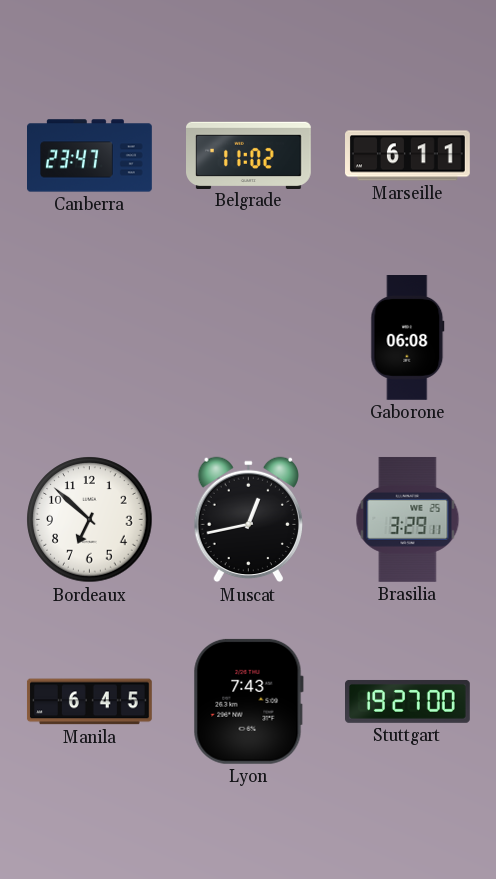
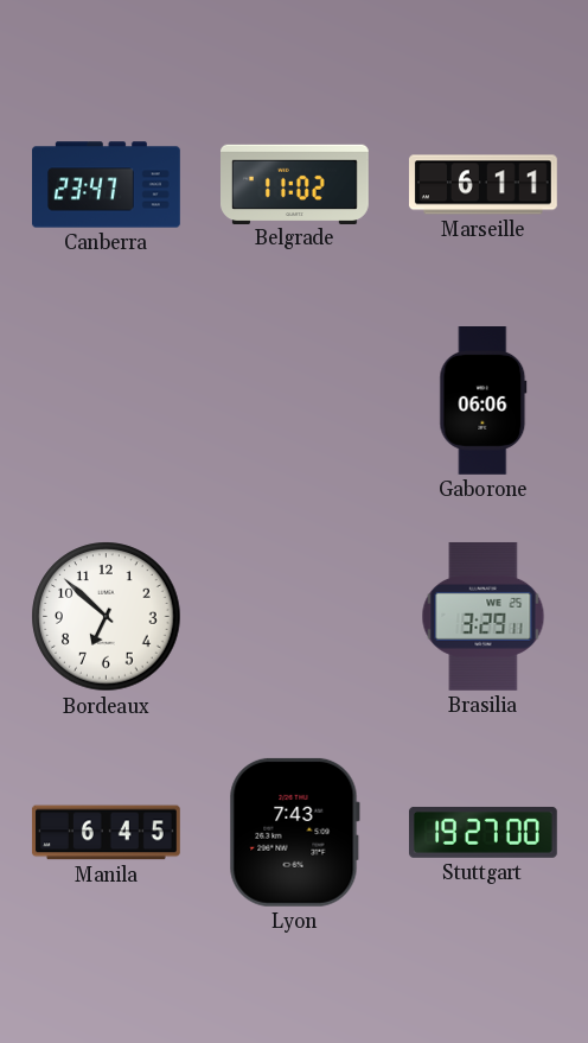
Gaborone: 06:08 -> 06:06
Muscat: 12:43 -> none
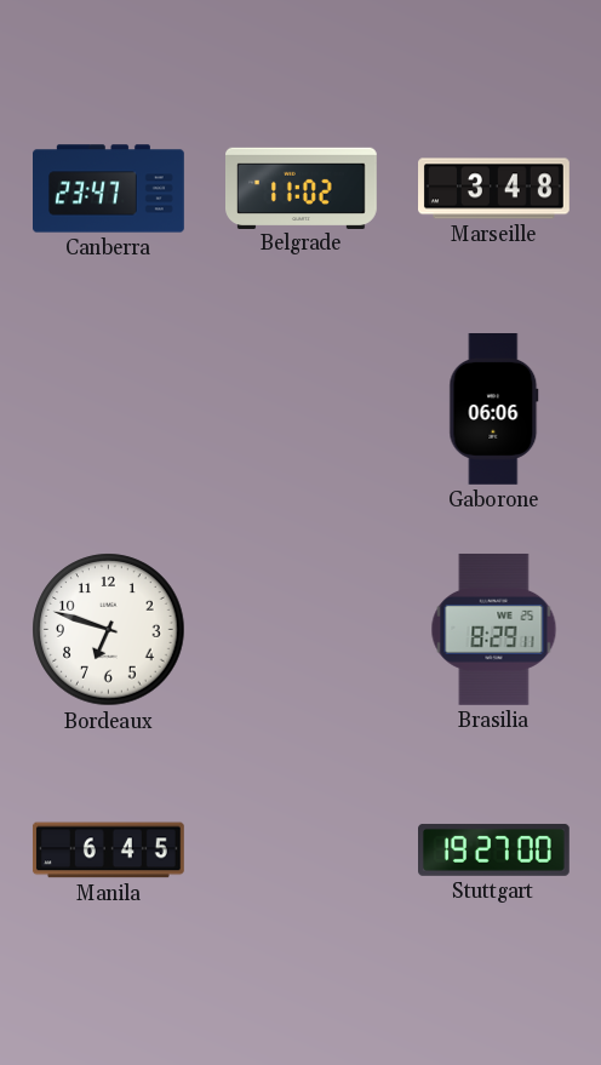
Marseille: 6:11 -> 3:48
Bordeaux: 6:52 -> 6:48
Brasilia: 3:29 -> 8:29
Lyon: 7:43 -> none
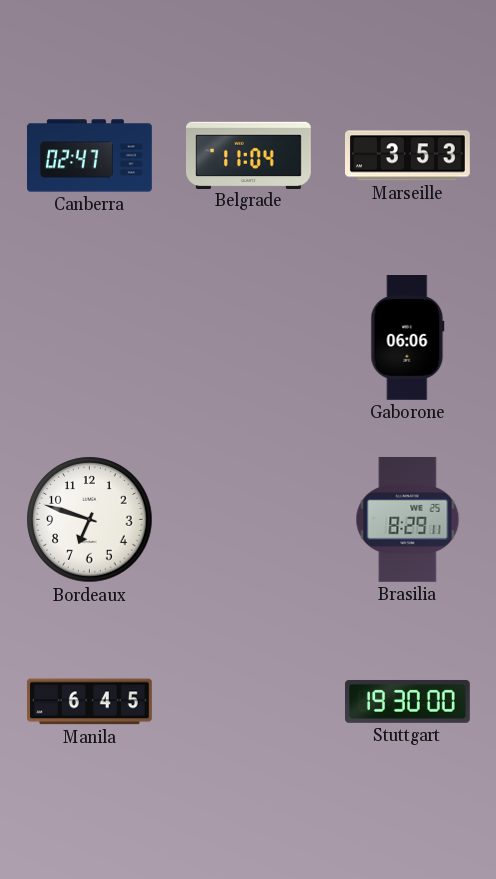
Canberra: 23:47 -> 02:47
Belgrade: 11:02 -> 11:04
Marseille: 3:48 -> 3:53
Stuttgart: 19:27 -> 19:30
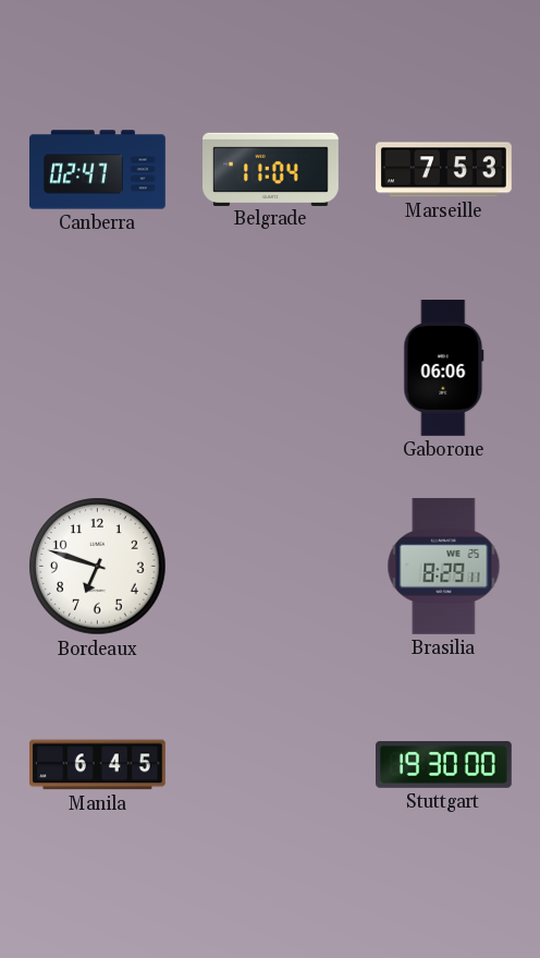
Marseille: 3:53 -> 7:53
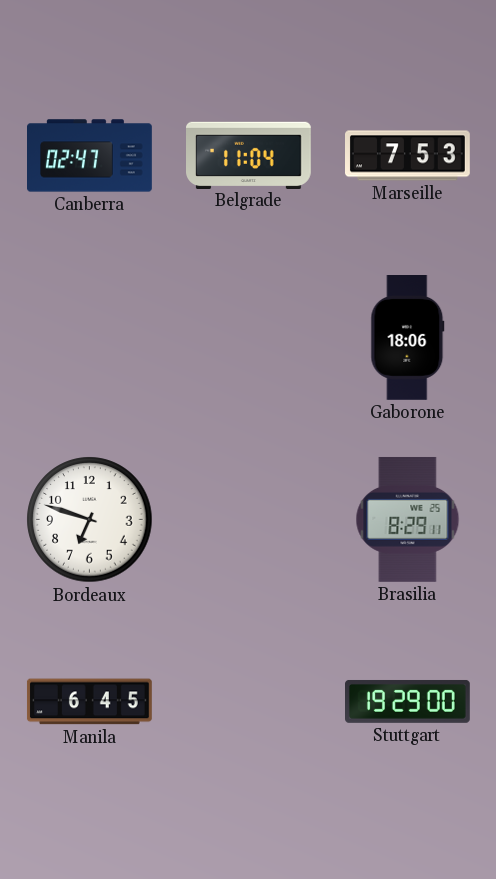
Gaborone: 06:06 -> 18:06
Stuttgart: 19:30 -> 19:29
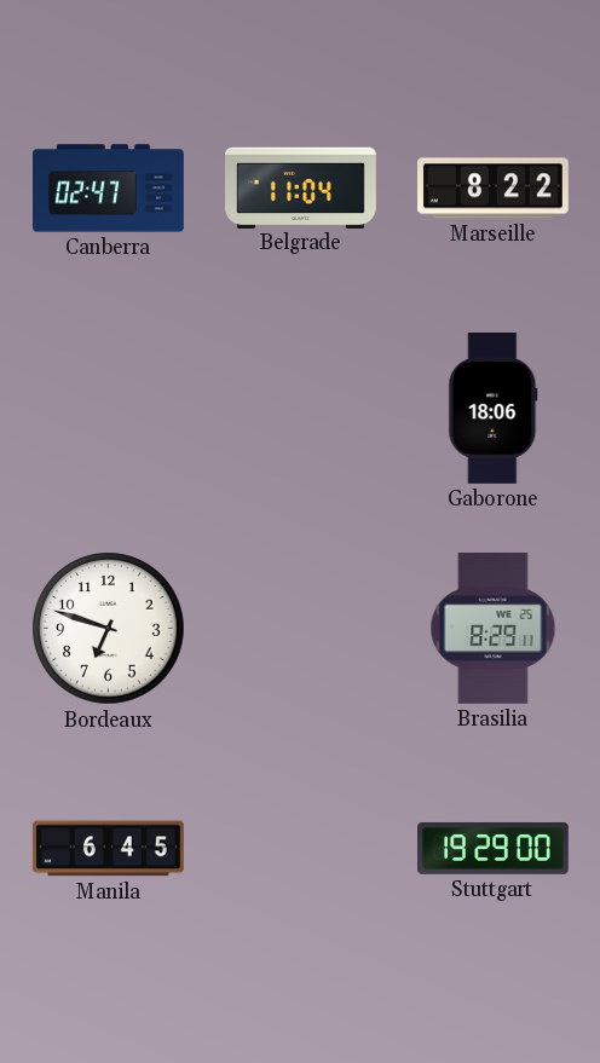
Marseille: 7:53 -> 8:22
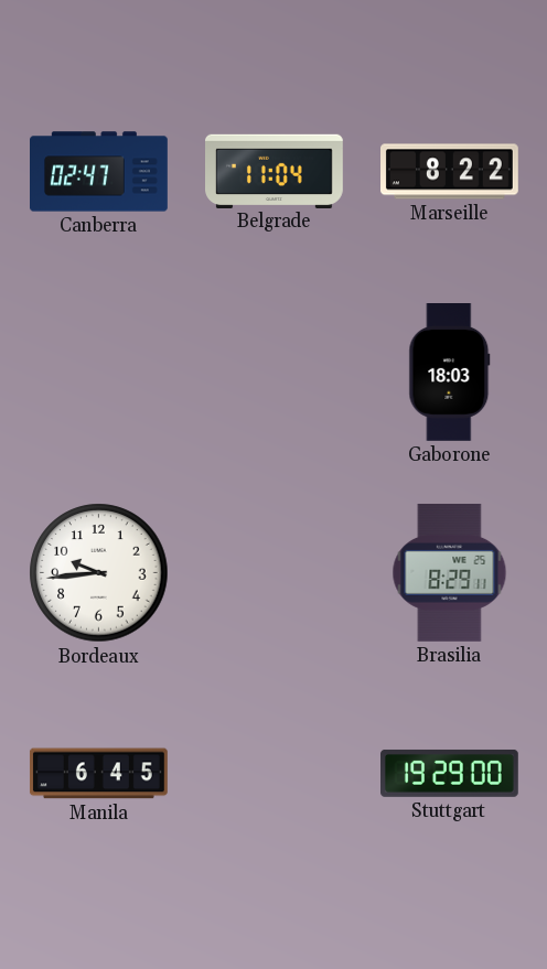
Gaborone: 18:06 -> 18:03
Bordeaux: 6:48 -> 9:44
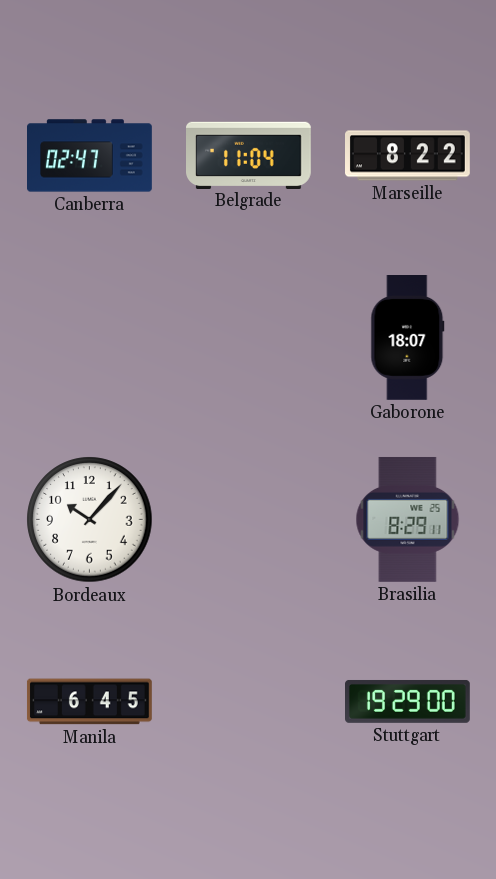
Gaborone: 18:03 -> 18:07
Bordeaux: 9:44 -> 10:07
